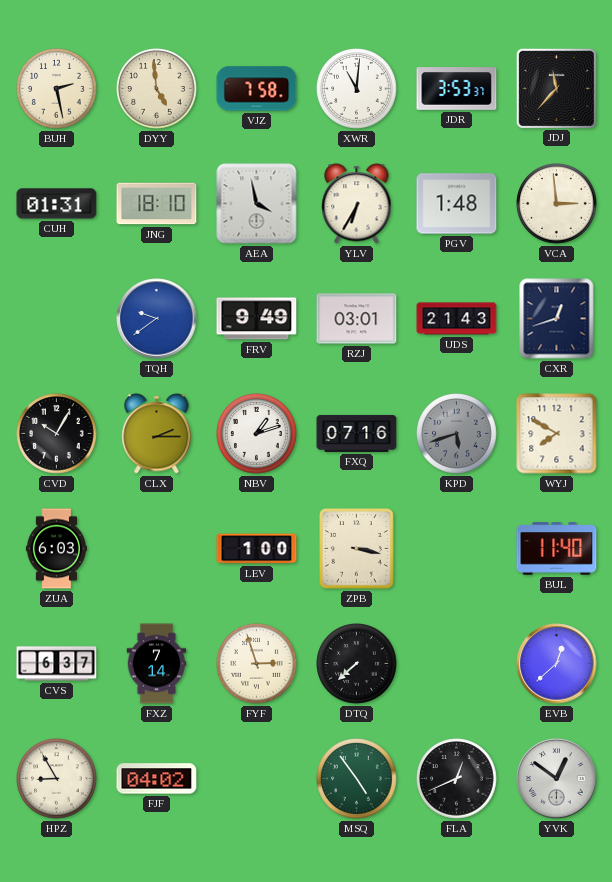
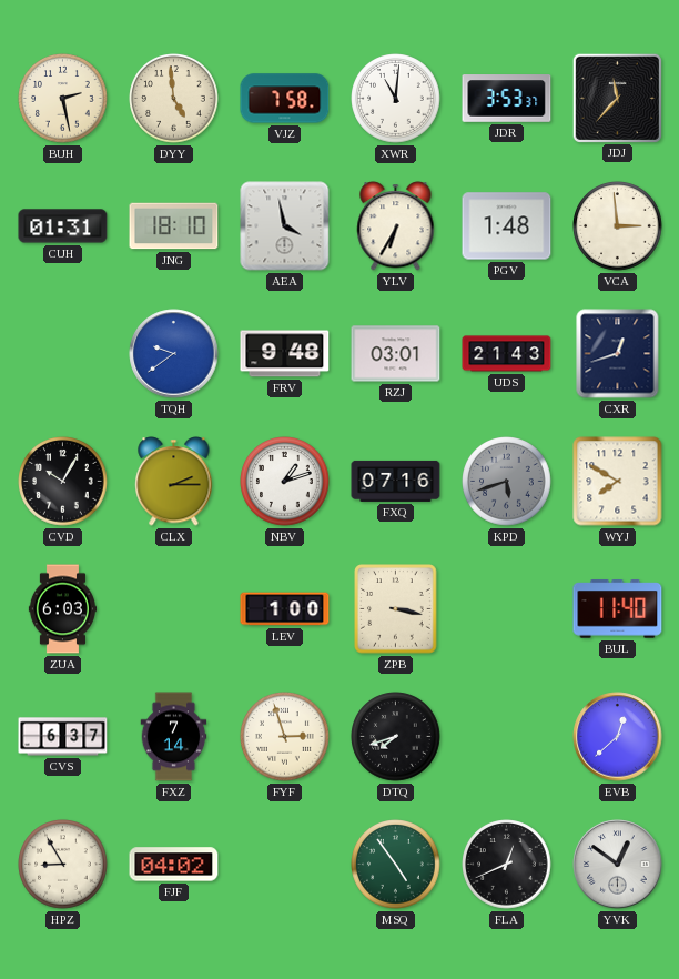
FRV: 9:49 -> 9:48
DTQ: 7:38 -> 7:42
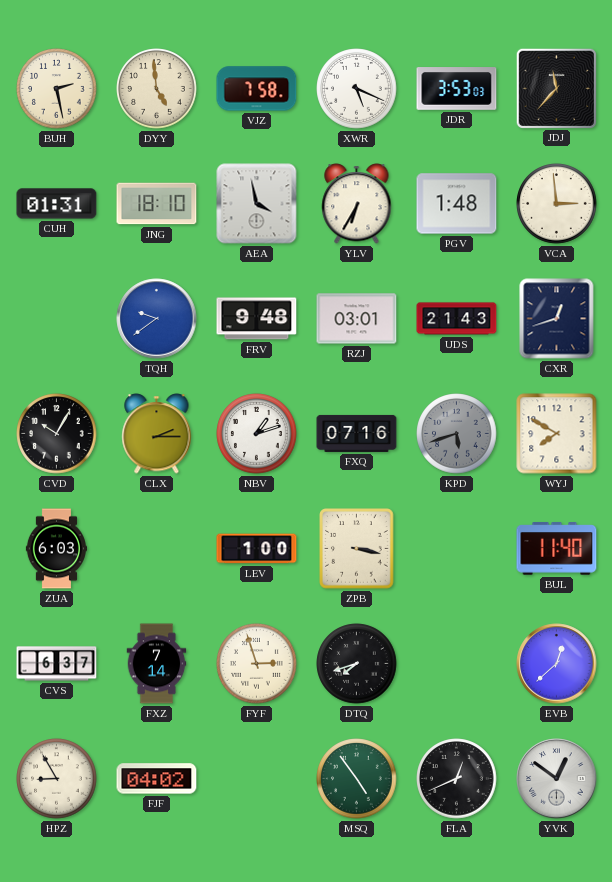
XWR: 11:01 -> 5:19
JDR: 3:53:37 -> 3:53:03
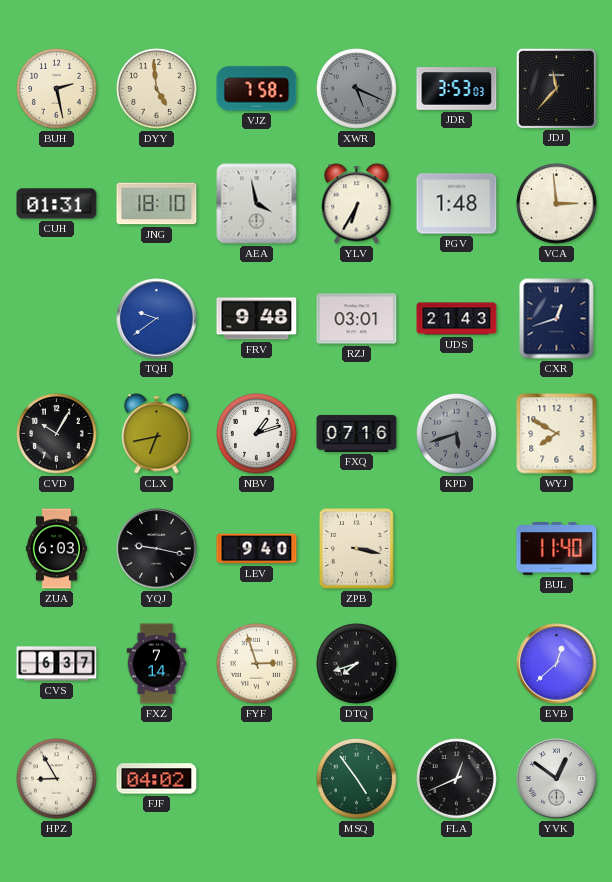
XWR dial: white -> grey
CLX: 2:15 -> 6:43
YQJ: none -> 9:17
LEV: 1:00 -> 9:40
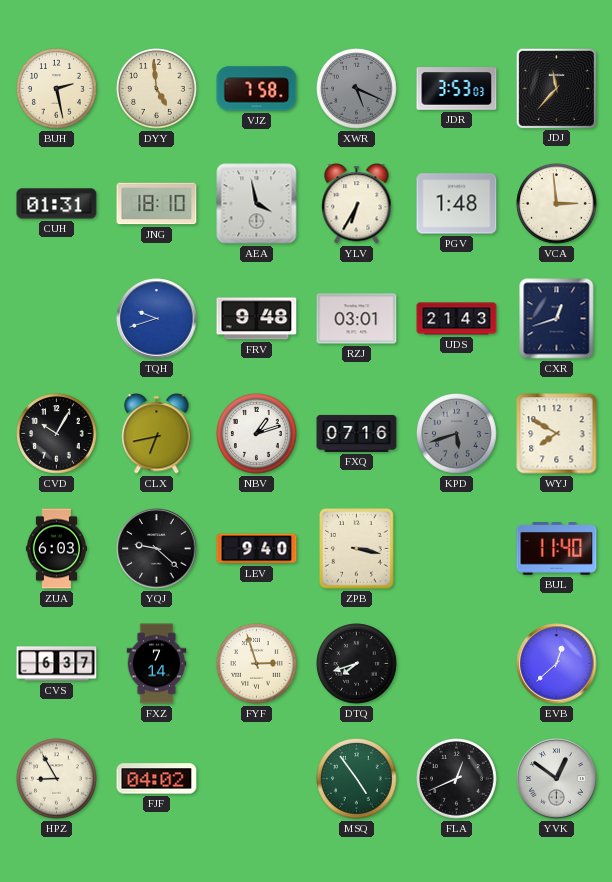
TQH: 9:39 -> 9:42
YQJ: 9:17 -> 9:22
